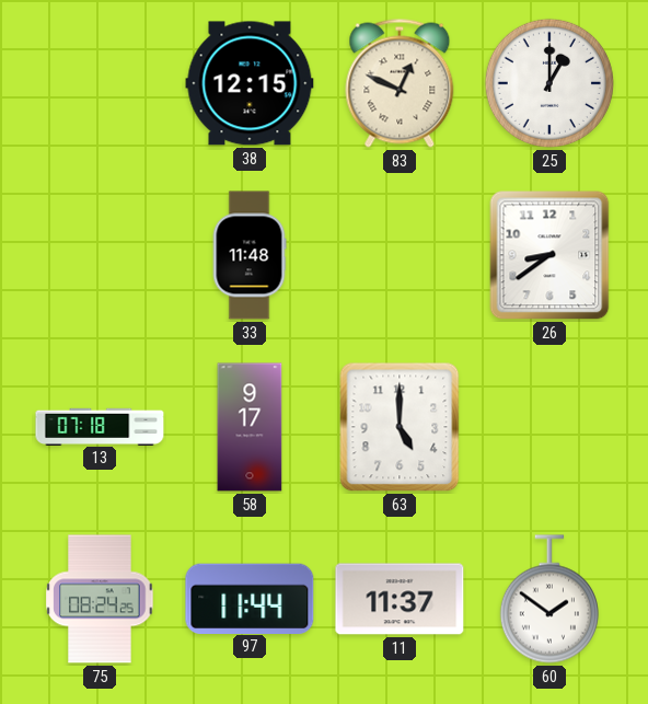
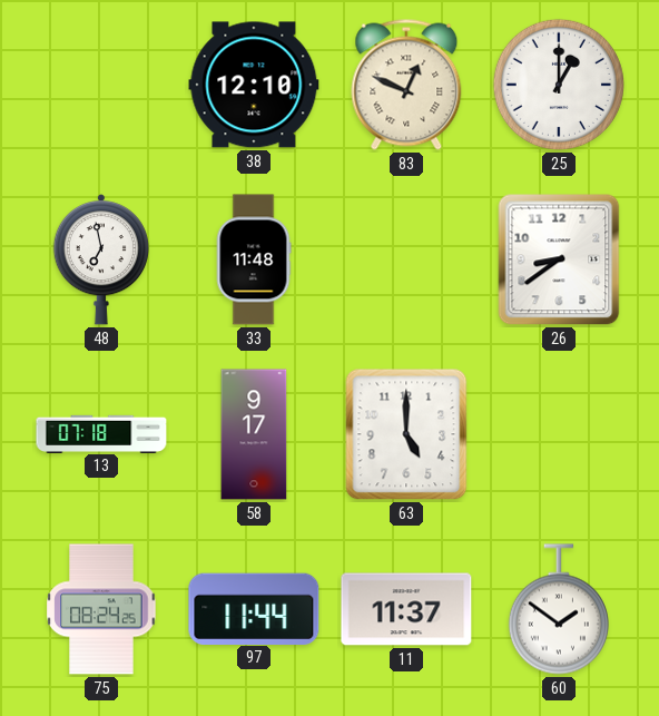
38: 12:15 -> 12:10
48: none -> 6:58
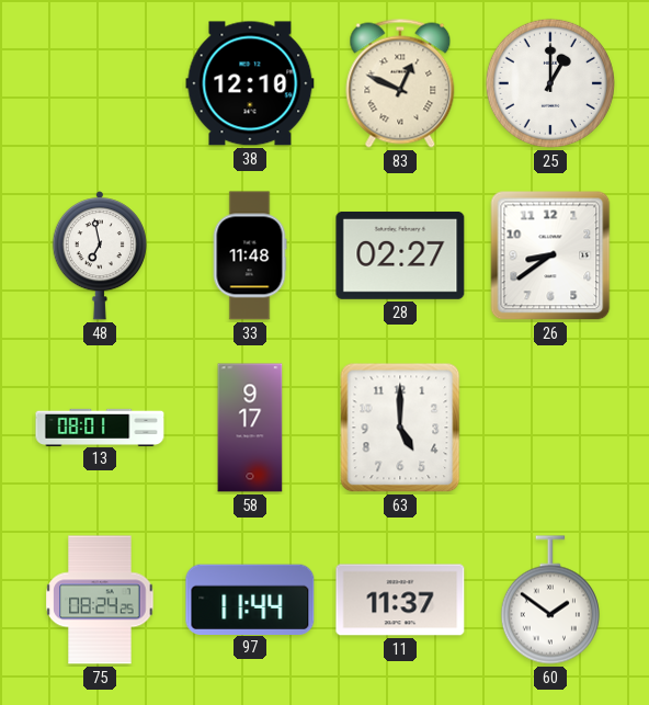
28: none -> 02:27
13: 07:18 -> 08:01
